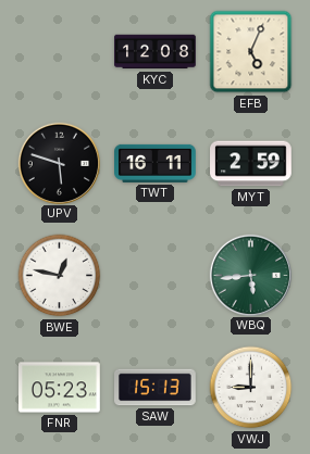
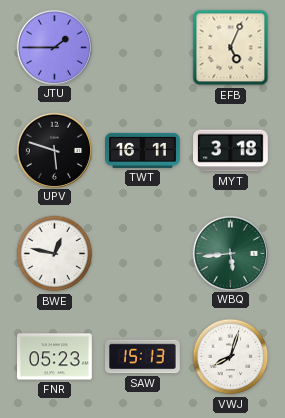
JTU: none -> 1:45
KYC: 12:08 -> none
MYT: 2:59 -> 3:18
VWJ: 9:00 -> 8:03
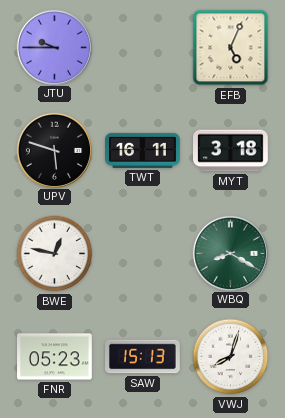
JTU: 1:45 -> 9:45
WBQ: 5:44 -> 8:20
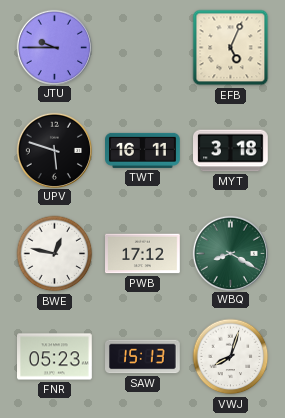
PWB: none -> 17:12
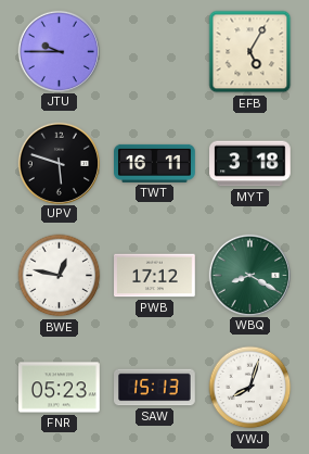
EFB: 5:04 -> 5:05
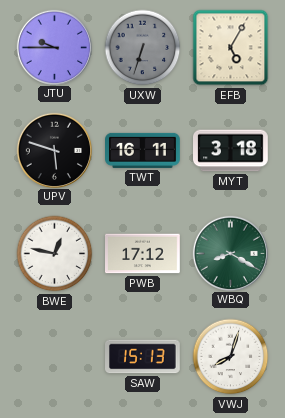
UXW: none -> 6:33
FNR: 05:23 -> none
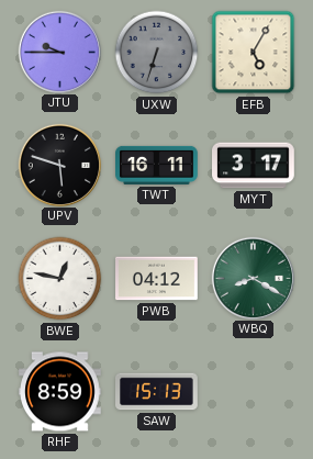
MYT: 3:18 -> 3:17
PWB: 17:12 -> 04:12
RHF: none -> 8:59
VWJ: 8:03 -> none
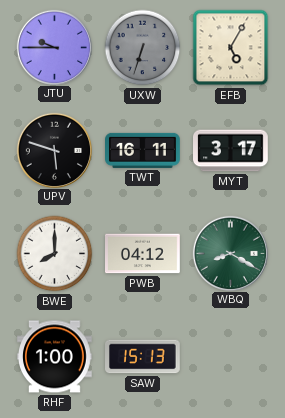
BWE: 12:47 -> 8:00
RHF: 8:59 -> 1:00
